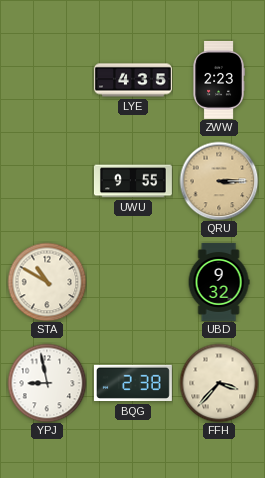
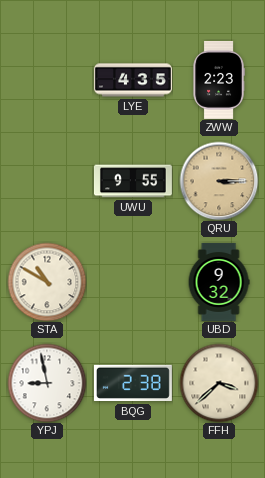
FFH: 3:37 -> 3:38
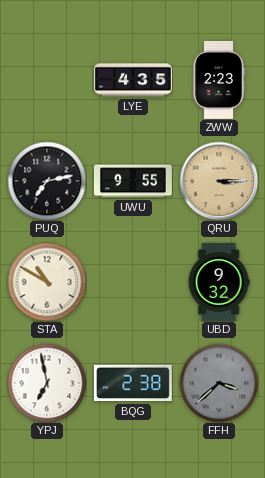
PUQ: none -> 7:13
YPJ: 8:58 -> 6:58
FFH dial: cream -> grey
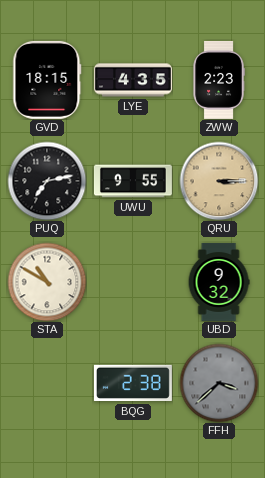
GVD: none -> 18:15
YPJ: 6:58 -> none
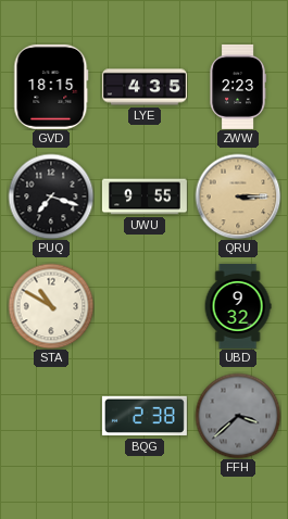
PUQ: 7:13 -> 7:18
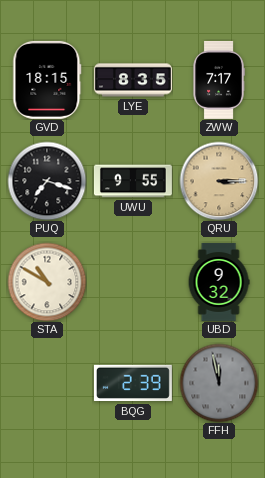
LYE: 4:35 -> 8:35
ZWW: 2:23 -> 7:17
BQG: 2:38 -> 2:39
FFH: 3:38 -> 11:58
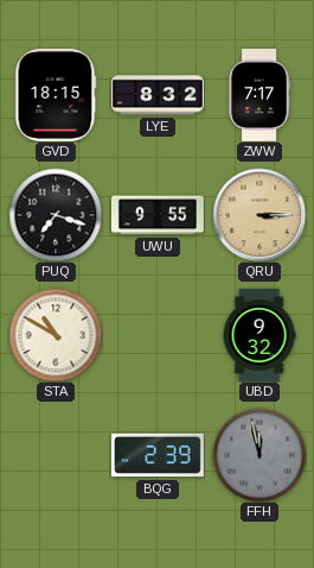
LYE: 8:35 -> 8:32
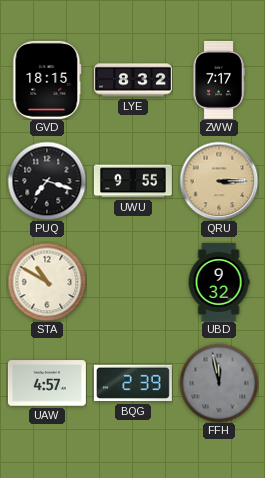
UAW: none -> 4:57
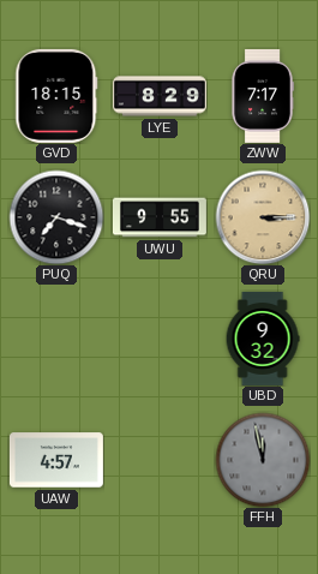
LYE: 8:32 -> 8:29
STA: 10:50 -> none
BQG: 2:39 -> none
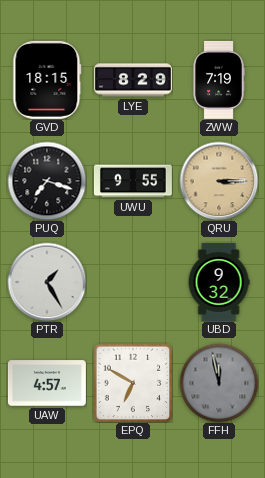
ZWW: 7:17 -> 7:19
PTR: none -> 1:25
EPQ: none -> 6:50
